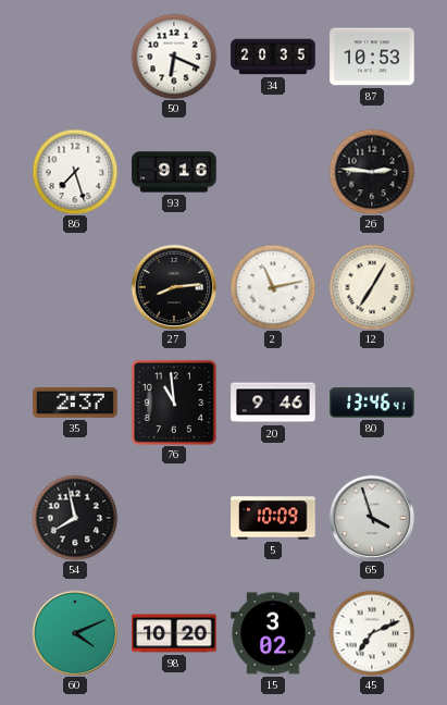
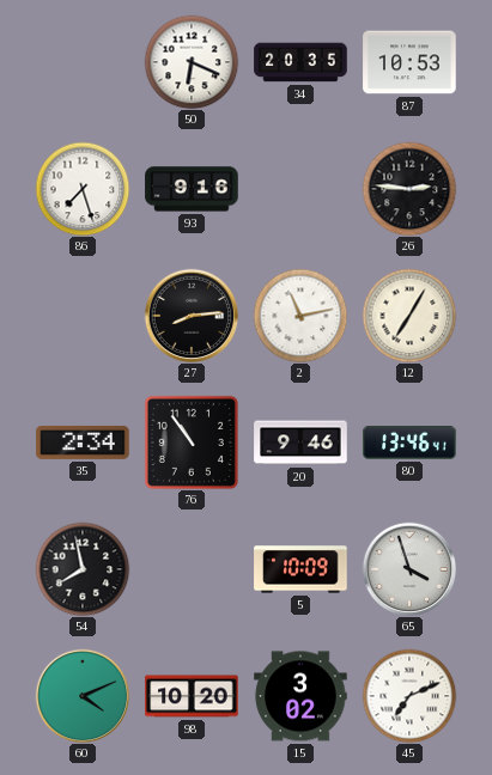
35: 2:37 -> 2:34
76: 10:59 -> 10:54
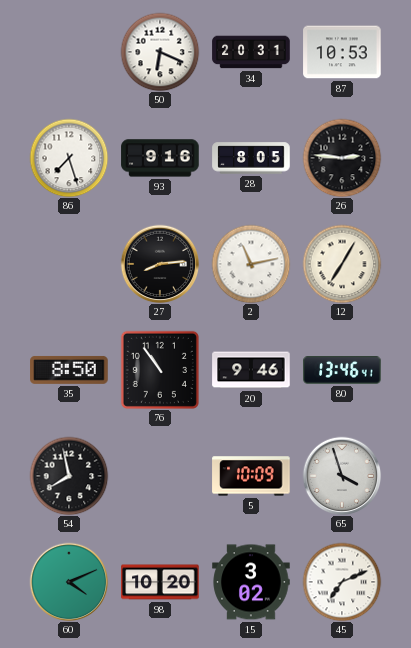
34: 20:35 -> 20:31
28: none -> 8:05
35: 2:34 -> 8:50
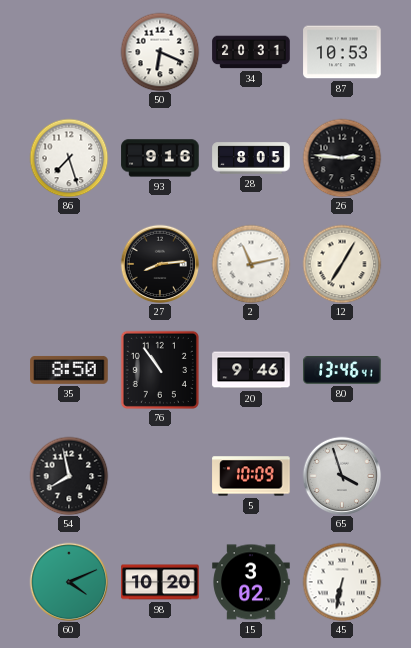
45: 7:11 -> 6:32
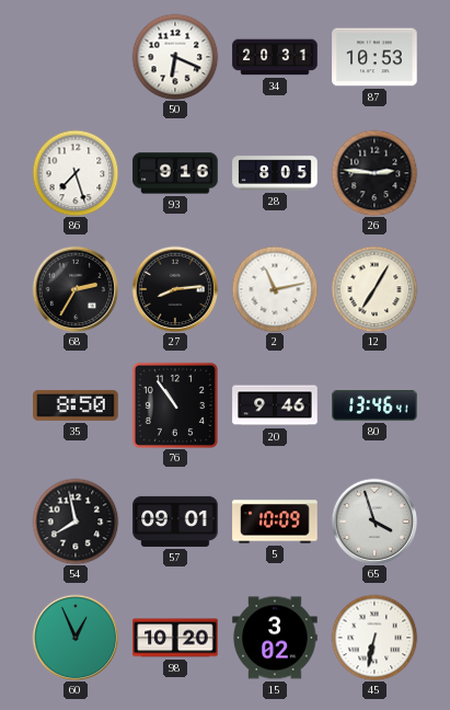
68: none -> 2:35
57: none -> 09:01
60: 4:11 -> 12:56
